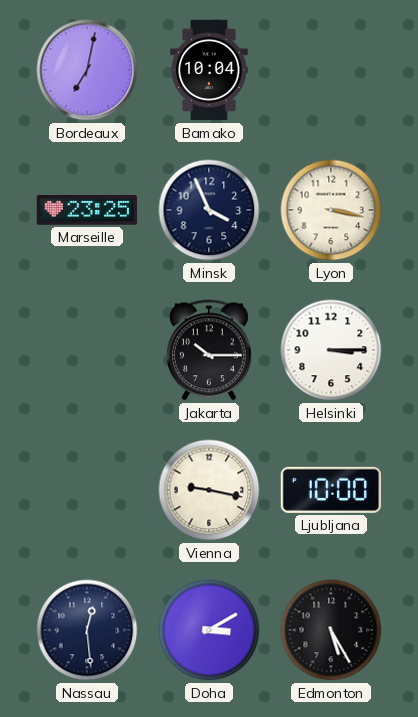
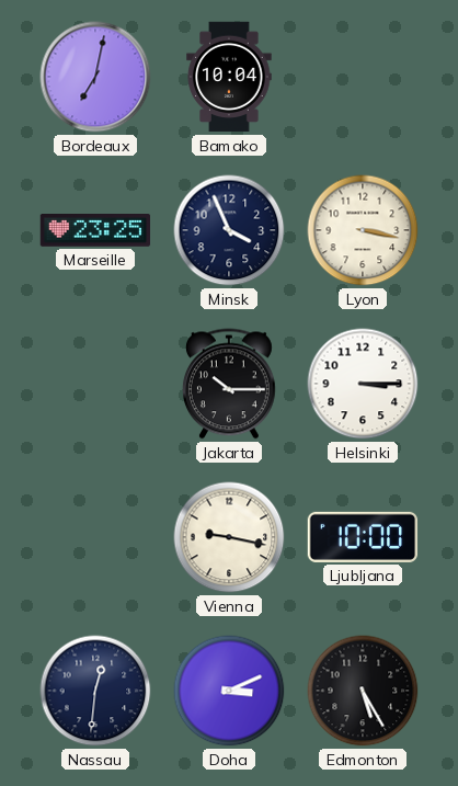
Nassau: 12:29 -> 12:31
Doha: 3:10 -> 3:11
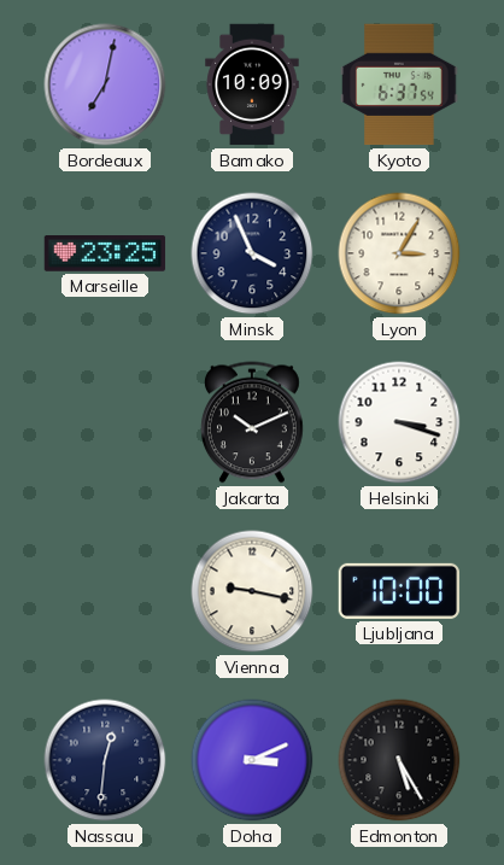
Bamako: 10:04 -> 10:09
Kyoto: none -> 6:37
Lyon: 3:17 -> 3:05
Jakarta: 10:15 -> 10:11
Helsinki: 3:15 -> 3:18
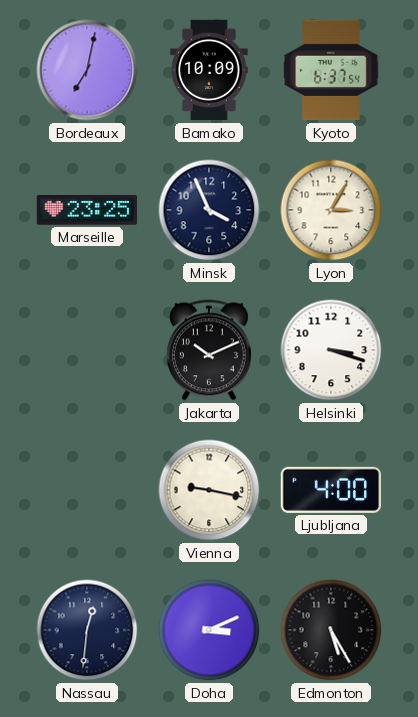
Ljubljana: 10:00 -> 4:00
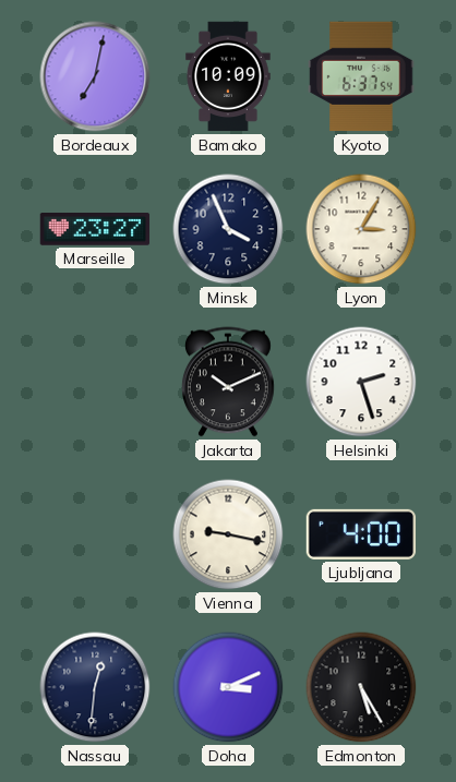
Marseille: 23:25 -> 23:27
Helsinki: 3:18 -> 2:27
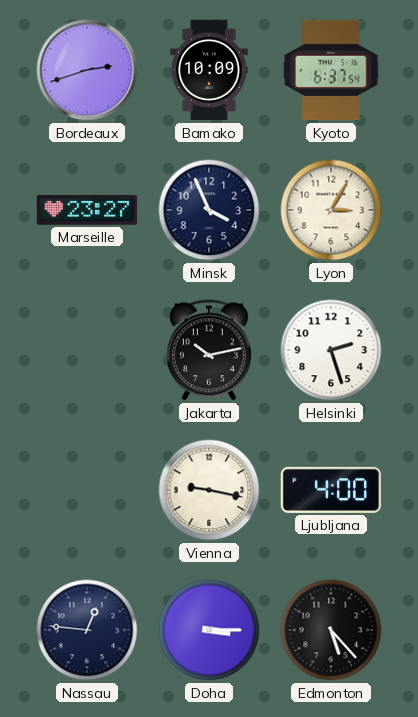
Bordeaux: 7:02 -> 2:42
Jakarta: 10:11 -> 10:13
Nassau: 12:31 -> 12:46
Doha: 3:11 -> 3:15
Edmonton: 5:25 -> 5:23
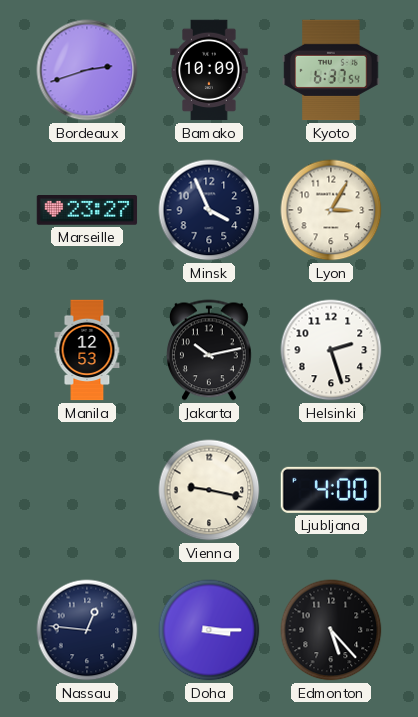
Manila: none -> 12:53
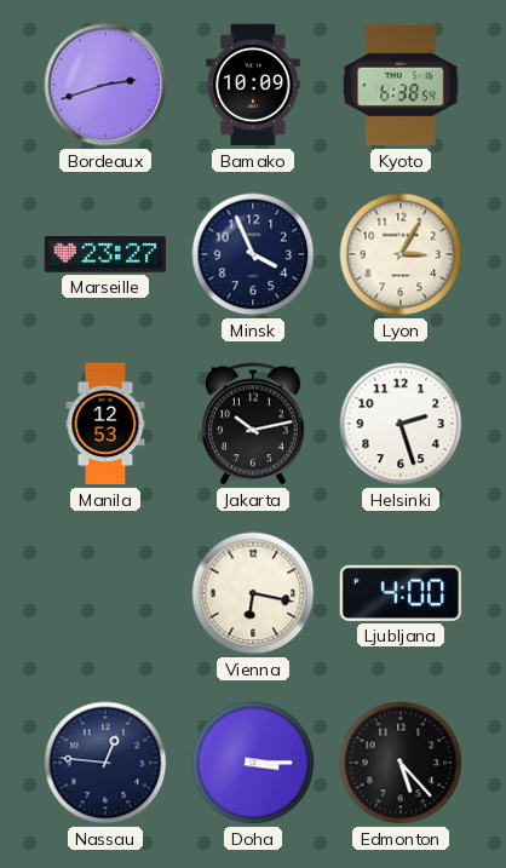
Kyoto: 6:37 -> 6:38
Vienna: 9:17 -> 6:17
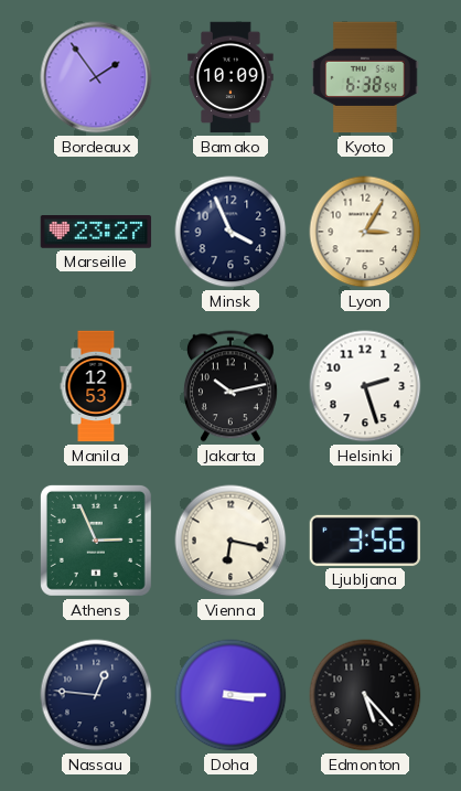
Bordeaux: 2:42 -> 1:54
Athens: none -> 2:56
Ljubljana: 4:00 -> 3:56
